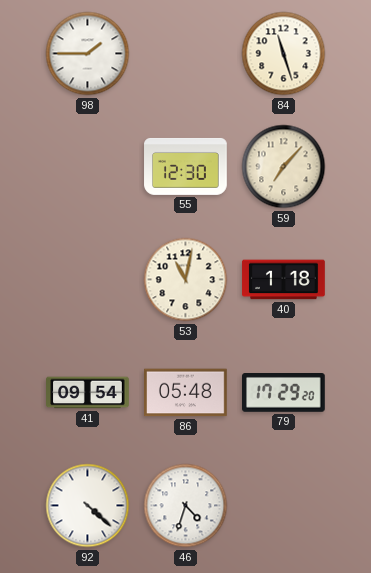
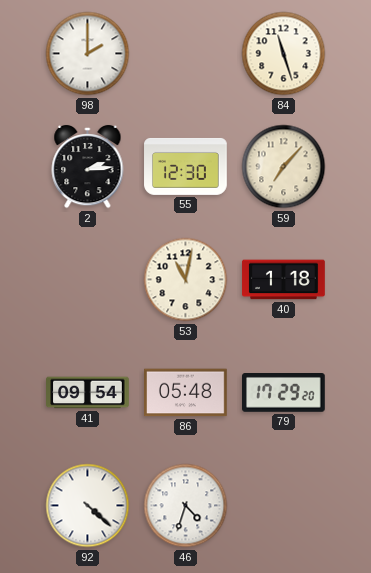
98: 1:45 -> 2:00
2: none -> 2:14
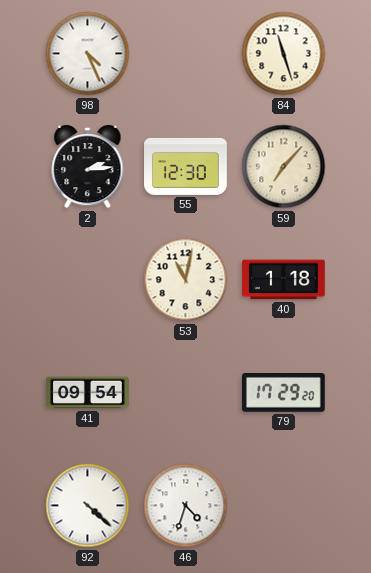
98: 2:00 -> 4:26
86: 05:48 -> none
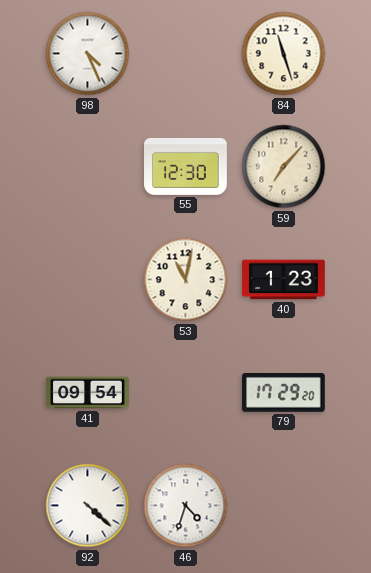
2: 2:14 -> none
40: 1:18 -> 1:23
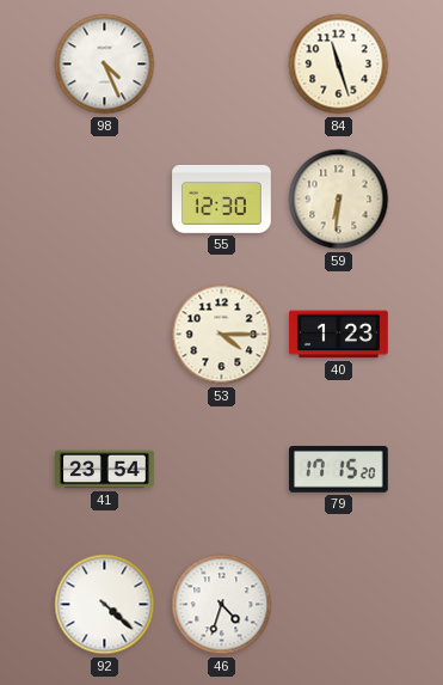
59: 7:07 -> 6:31
53: 11:02 -> 4:15
41: 09:54 -> 23:54
79: 17:29 -> 17:15
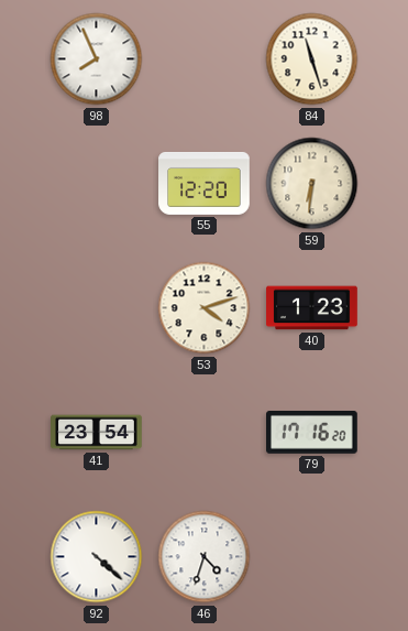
98: 4:26 -> 7:56
55: 12:30 -> 12:20
53: 4:15 -> 4:12
79: 17:15 -> 17:16
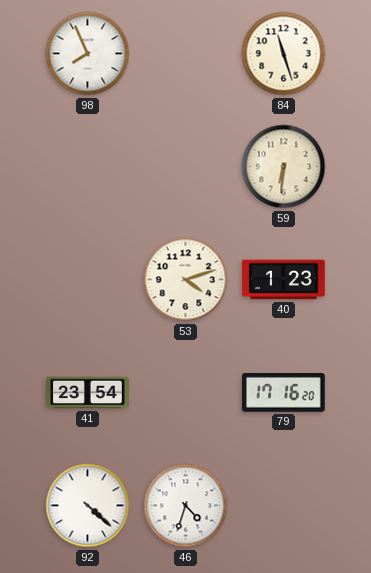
55: 12:20 -> none
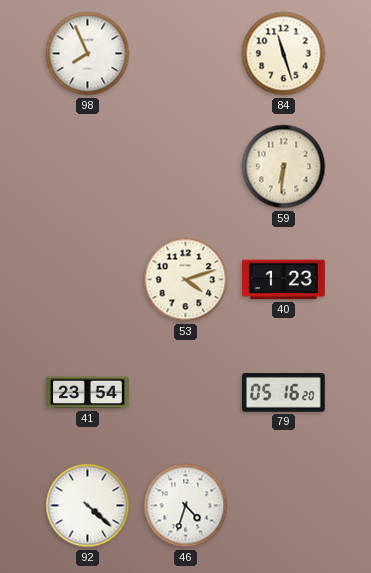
79: 17:16 -> 05:16
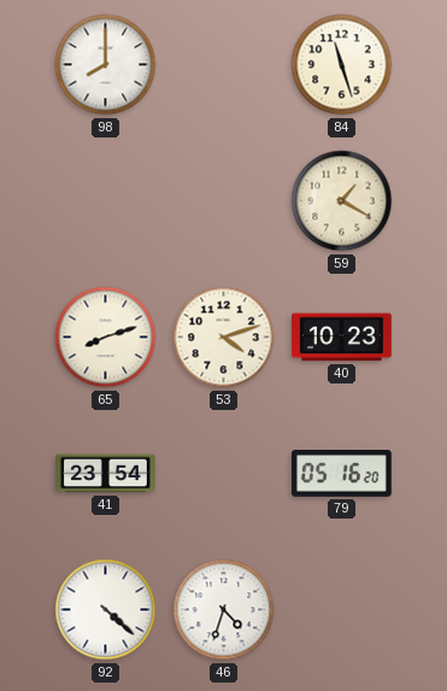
98: 7:56 -> 8:00
59: 6:31 -> 1:20
65: none -> 8:12
40: 1:23 -> 10:23
